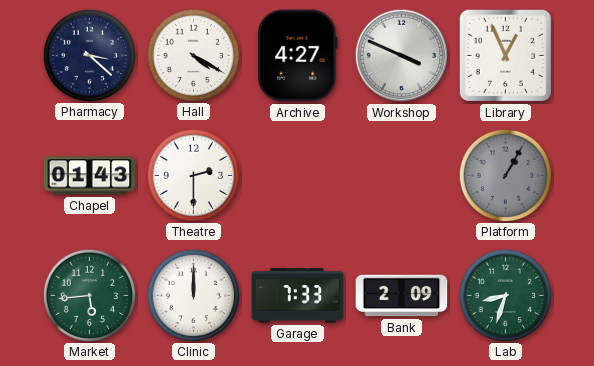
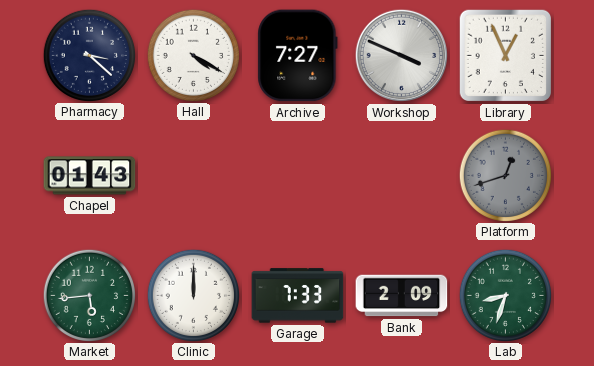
Archive: 4:27 -> 7:27
Theatre: 2:30 -> none
Platform: 1:05 -> 12:42
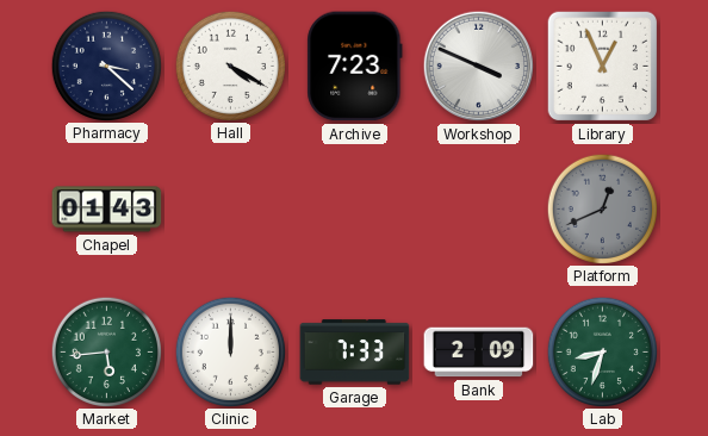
Archive: 7:27 -> 7:23
Platform: 12:42 -> 12:41
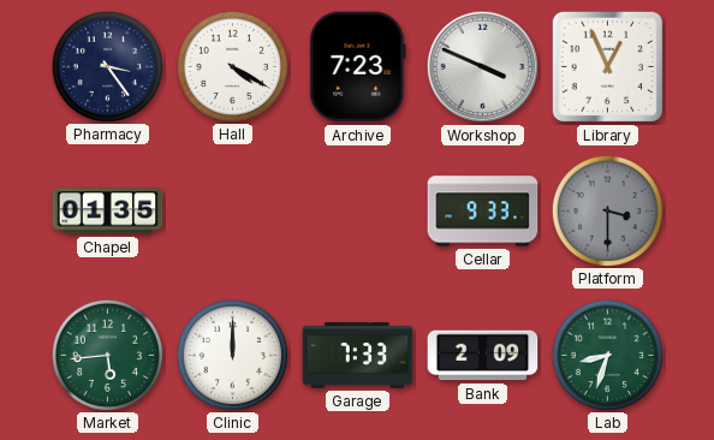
Pharmacy: 3:22 -> 3:24
Chapel: 01:43 -> 01:35
Cellar: none -> 9:33
Platform: 12:41 -> 3:30
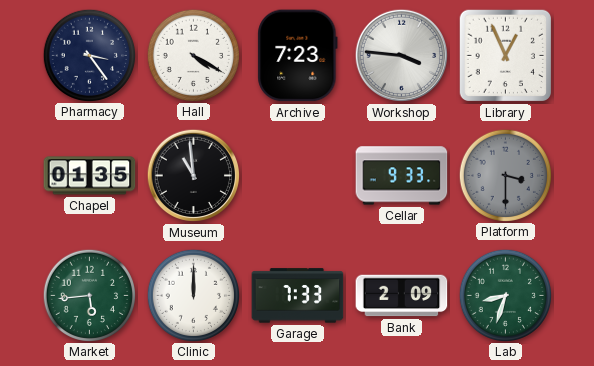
Workshop: 3:49 -> 3:46
Museum: none -> 10:59
